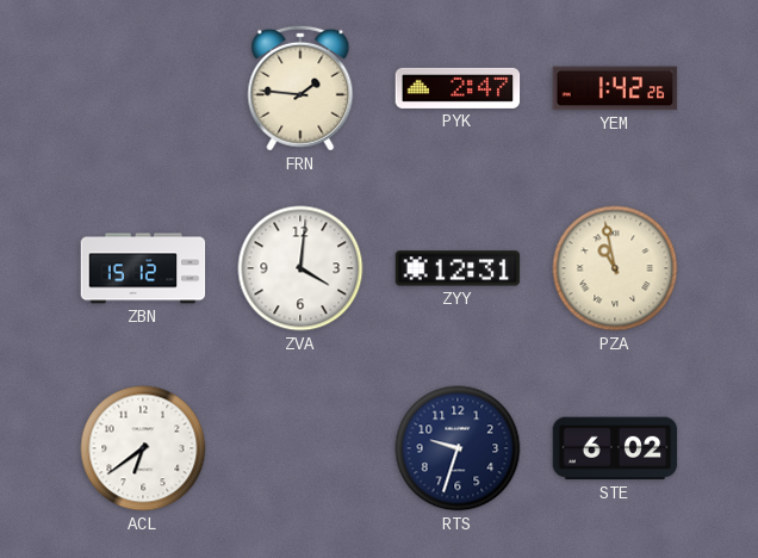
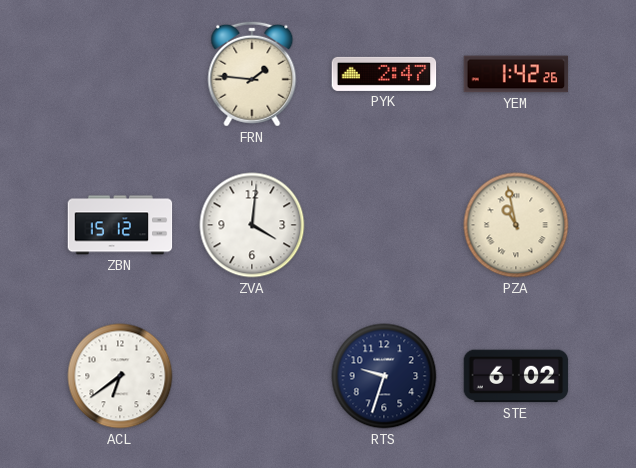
ZYY: 12:31 -> none
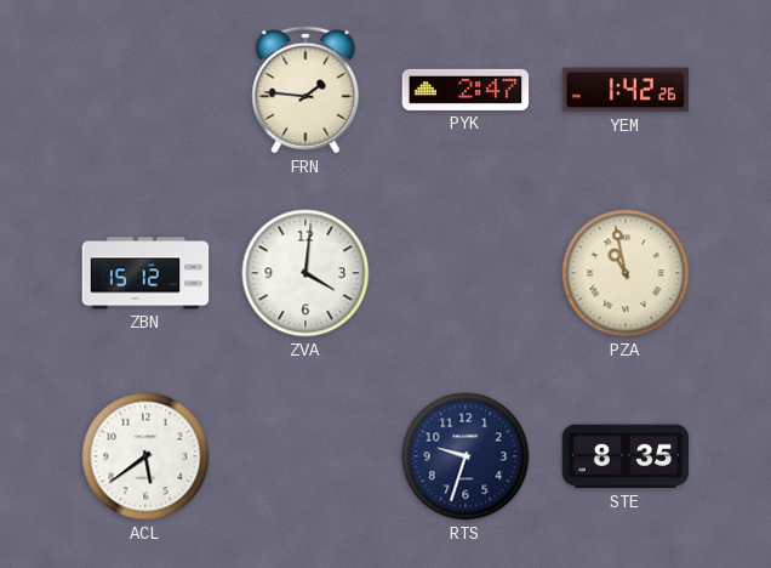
ACL: 6:39 -> 5:39
STE: 6:02 -> 8:35
